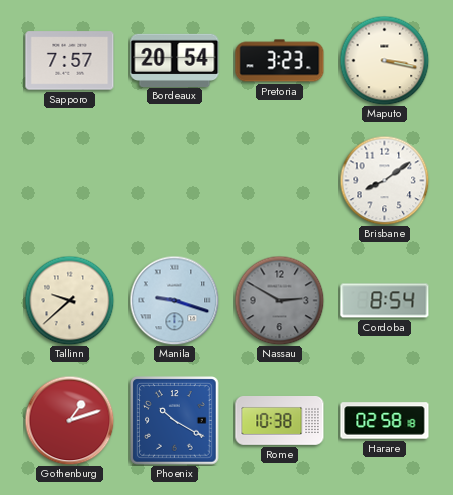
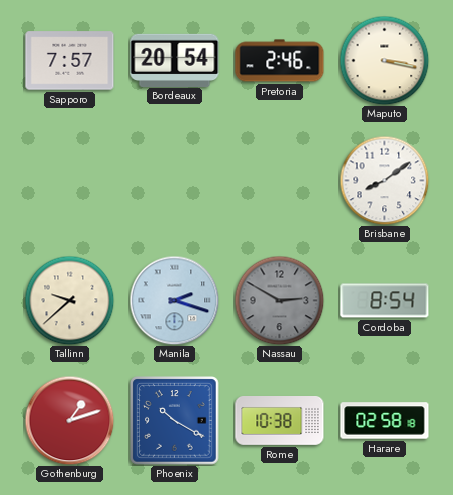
Pretoria: 3:23 -> 2:46
Manila: 9:18 -> 2:18
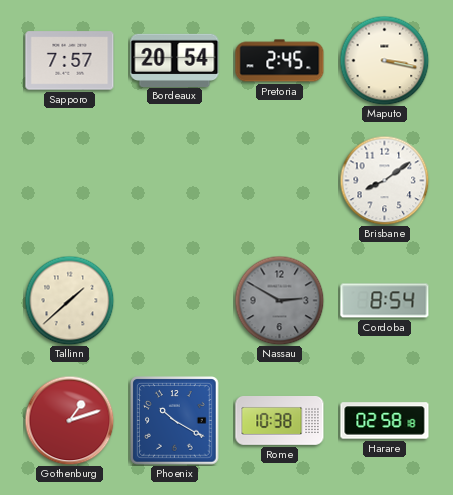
Pretoria: 2:46 -> 2:45
Tallinn: 9:38 -> 1:38
Manila: 2:18 -> none
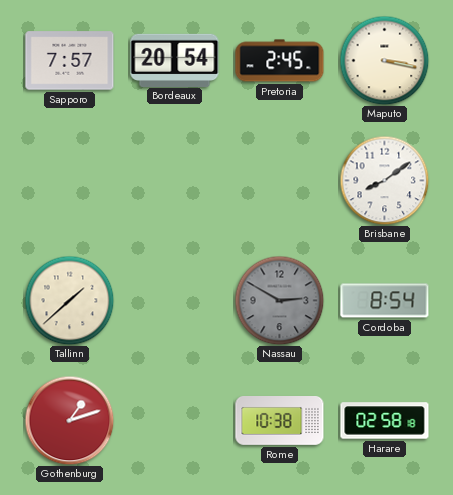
Phoenix: 10:20 -> none
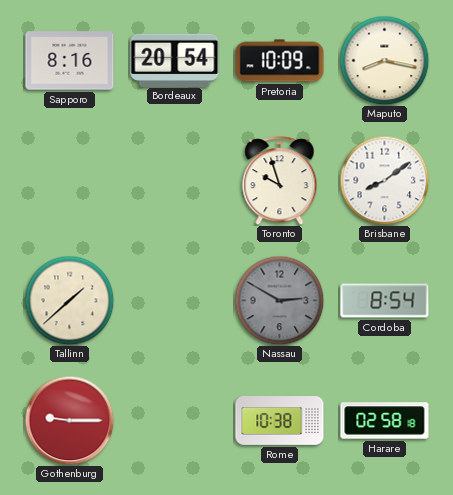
Sapporo: 7:57 -> 8:16
Pretoria: 2:45 -> 10:09
Maputo: 3:17 -> 8:17
Toronto: none -> 9:57
Gothenburg: 1:12 -> 9:15
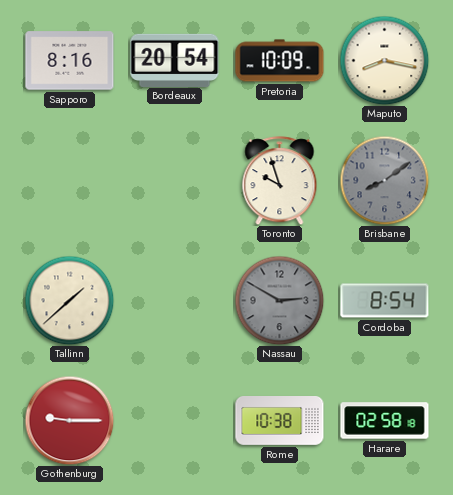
Brisbane dial: white -> grey
